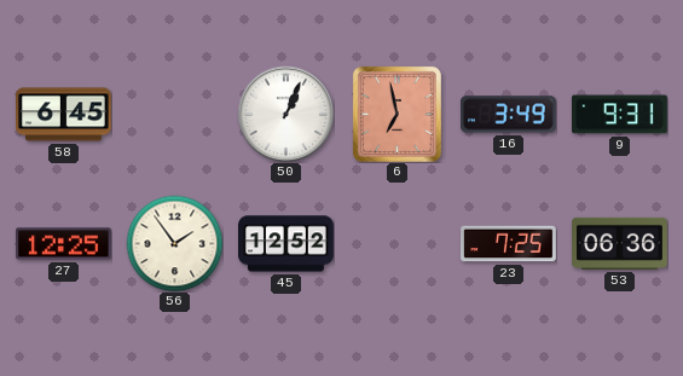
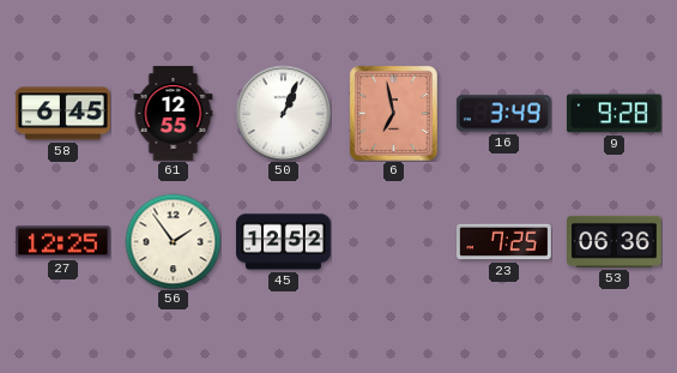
61: none -> 12:55
9: 9:31 -> 9:28
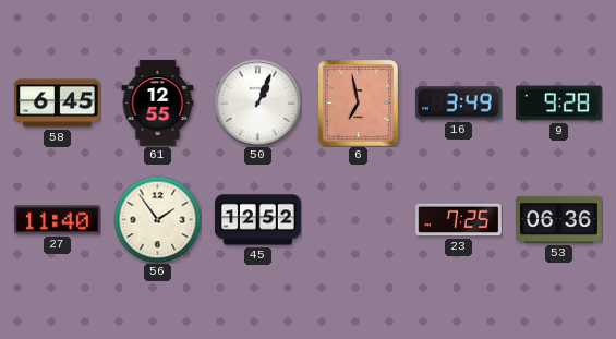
27: 12:25 -> 11:40
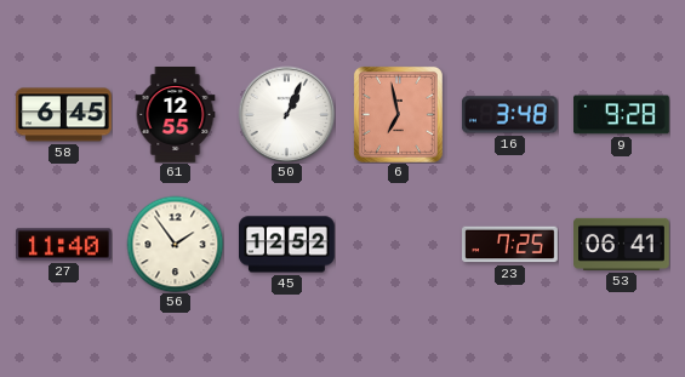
16: 3:49 -> 3:48
53: 06:36 -> 06:41
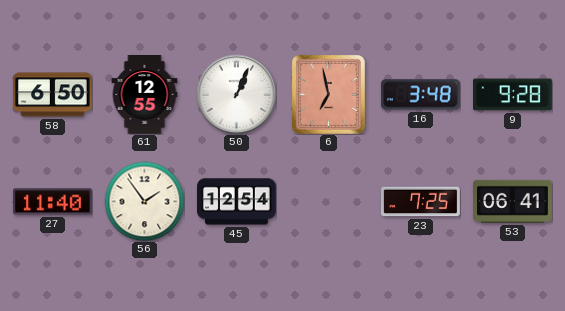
58: 6:45 -> 6:50
45: 12:52 -> 12:54
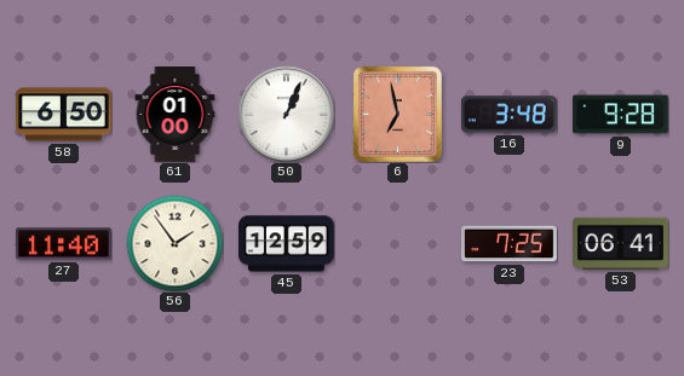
61: 12:55 -> 01:00
45: 12:54 -> 12:59
